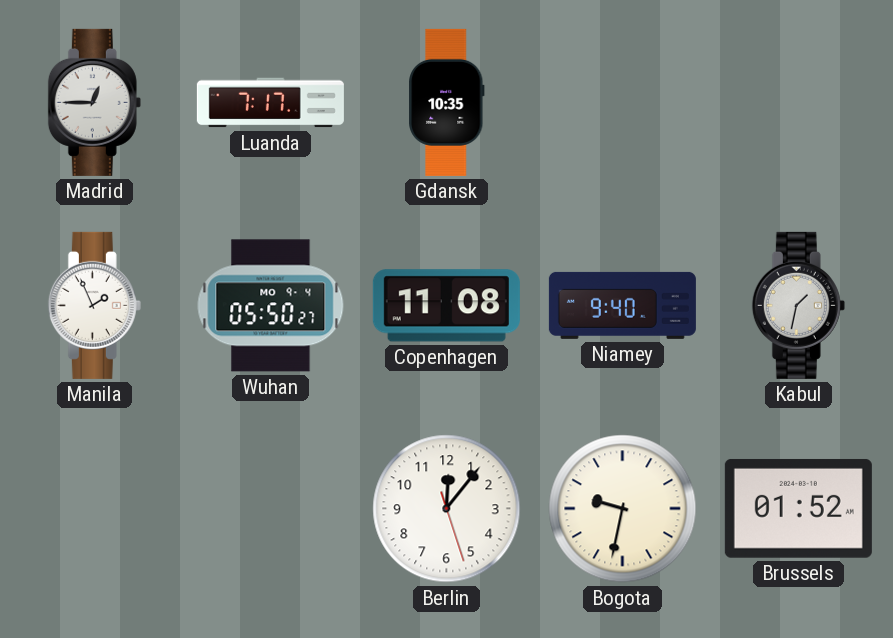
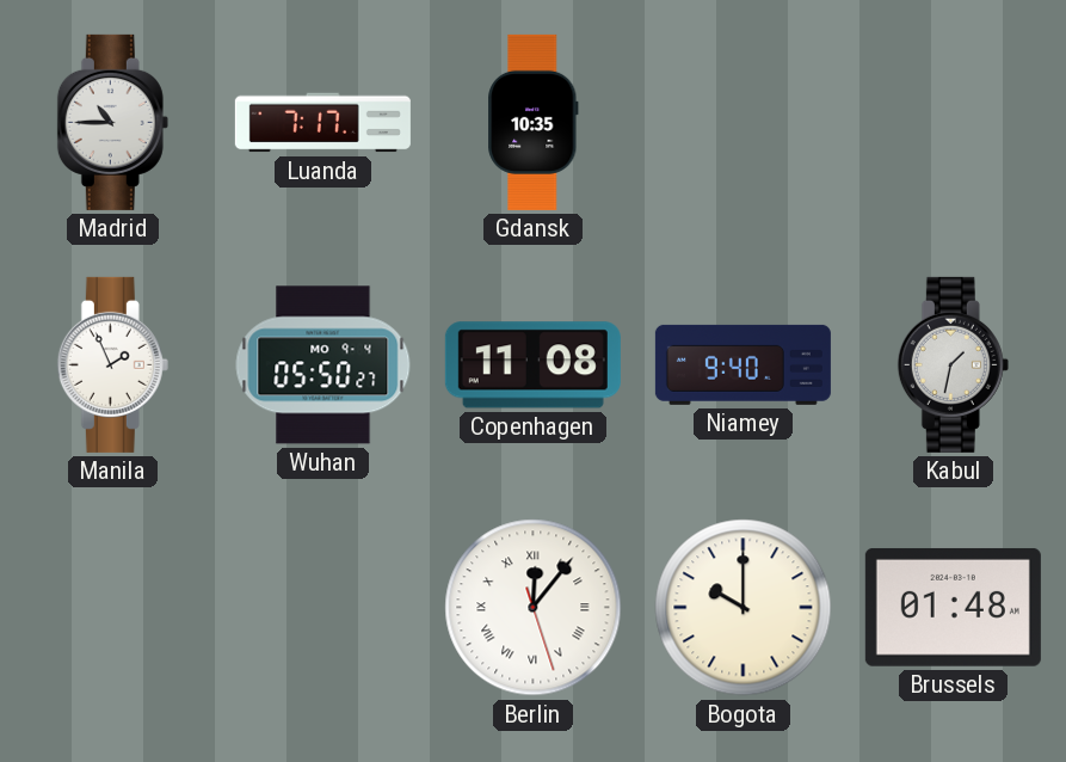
Madrid: 12:45 -> 10:45
Berlin numerals: Arabic -> Roman
Bogota: 9:32 -> 10:00
Brussels: 01:52 -> 01:48
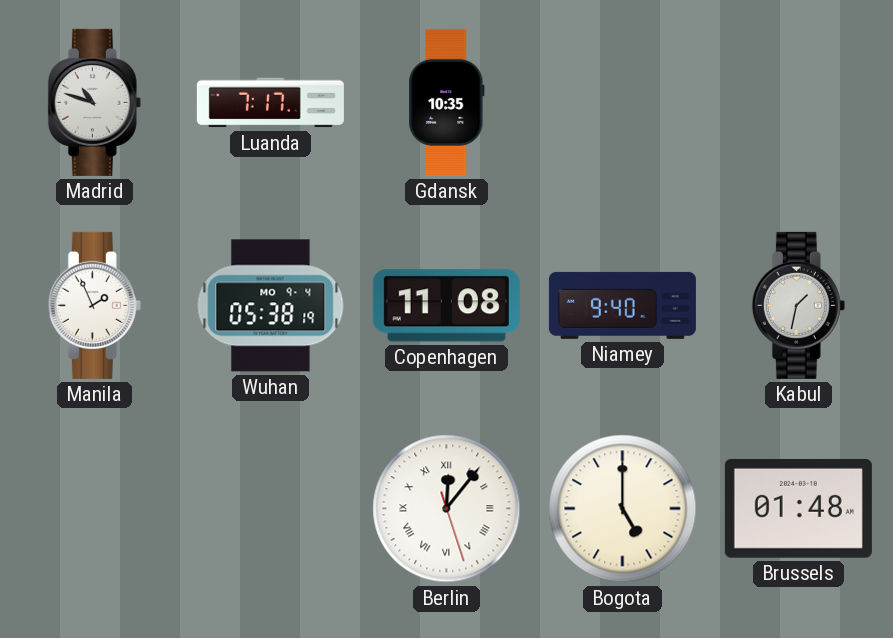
Madrid: 10:45 -> 10:48
Wuhan: 05:50 -> 05:38
Bogota: 10:00 -> 5:00
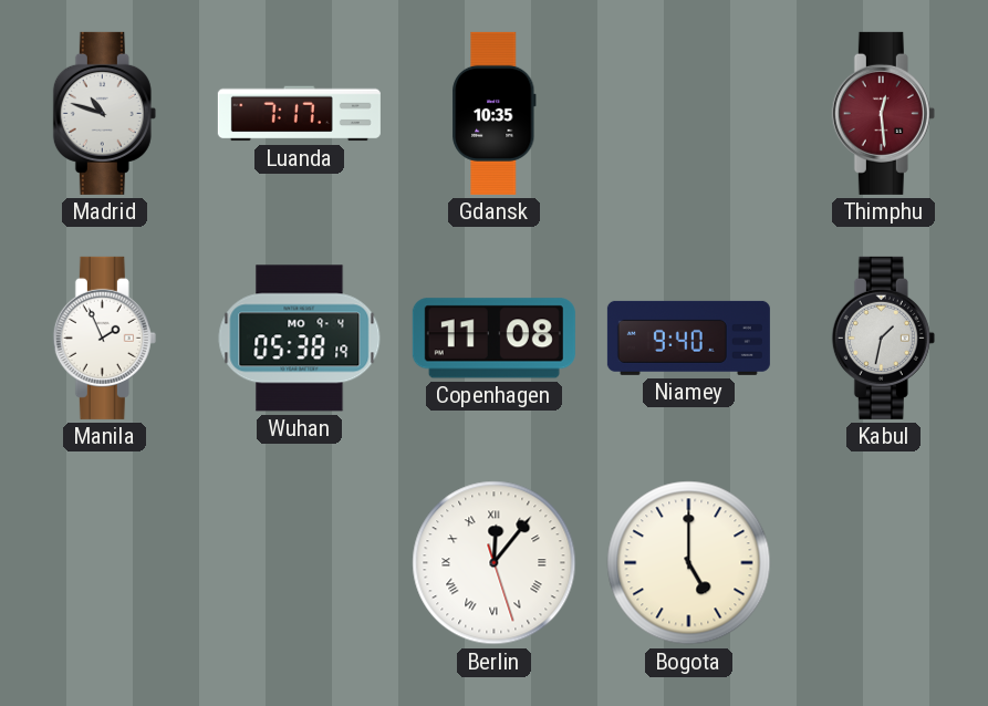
Thimphu: none -> 12:29
Brussels: 01:48 -> none
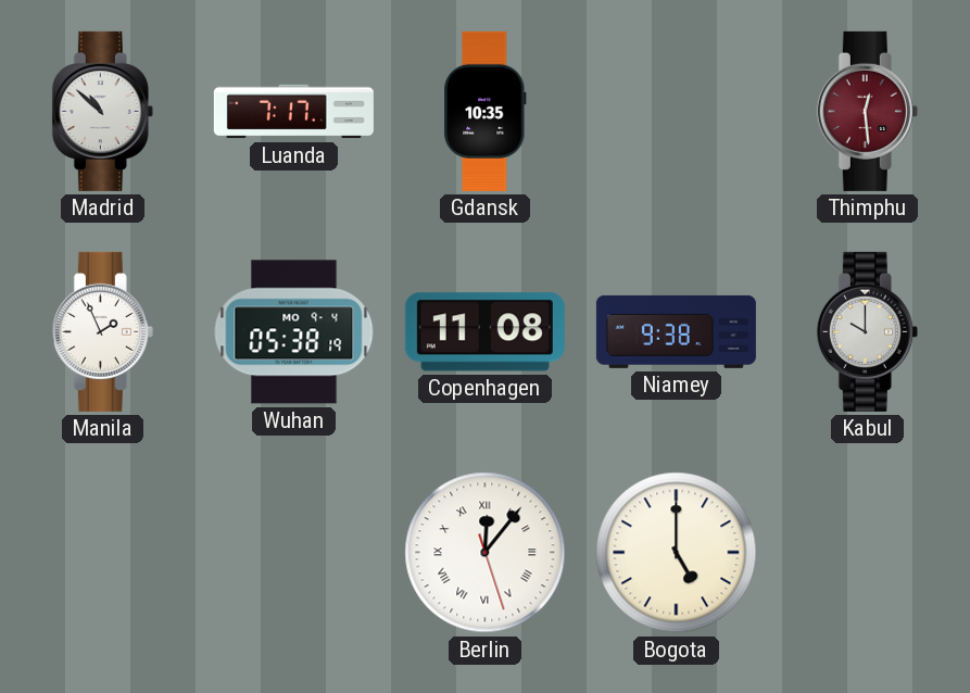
Madrid: 10:48 -> 10:52
Niamey: 9:40 -> 9:38
Kabul: 1:32 -> 10:00
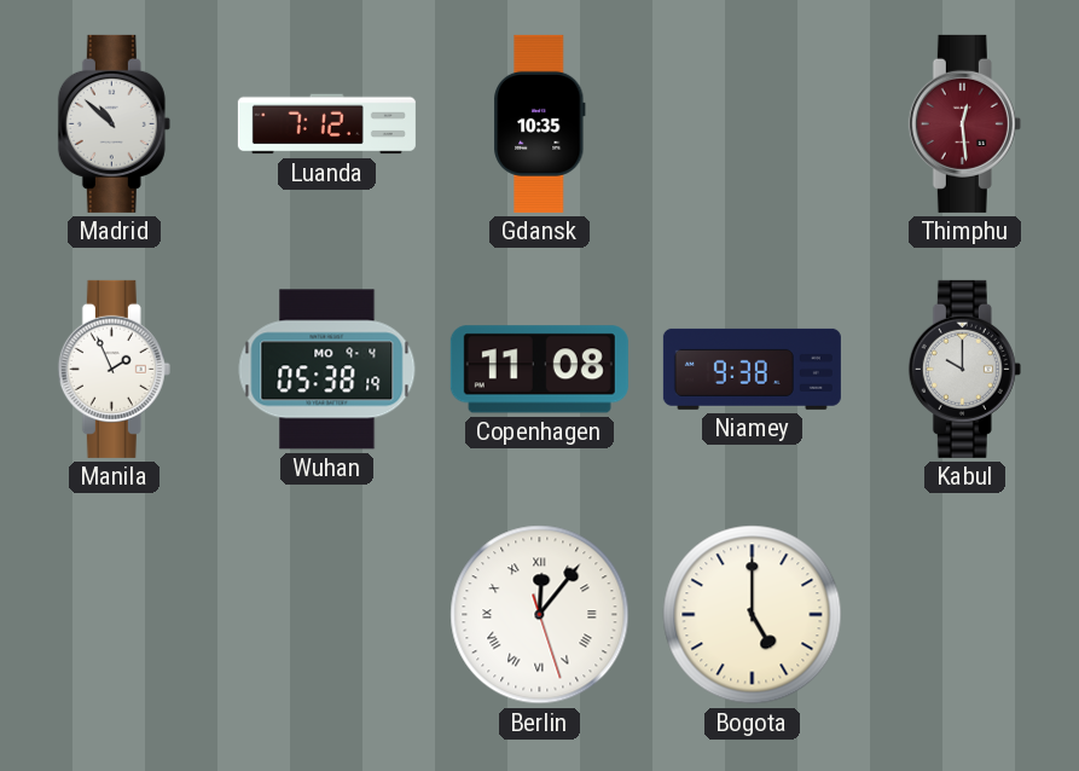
Luanda: 7:17 -> 7:12
